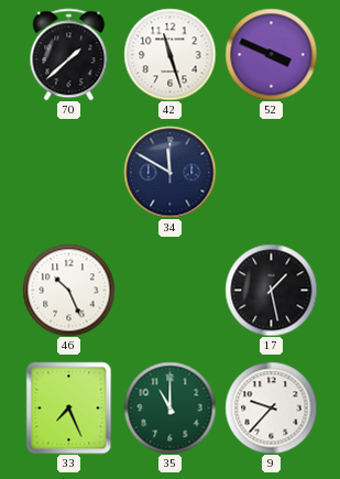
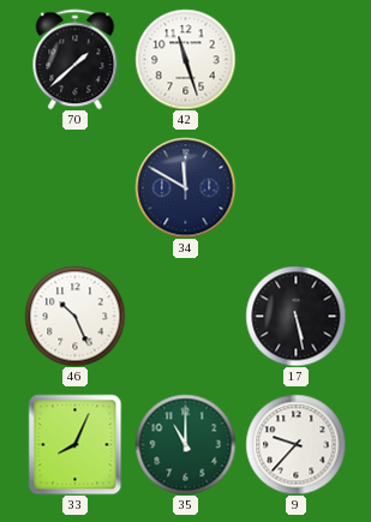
52: 3:49 -> none
17: 1:28 -> 5:28
33: 7:26 -> 8:04
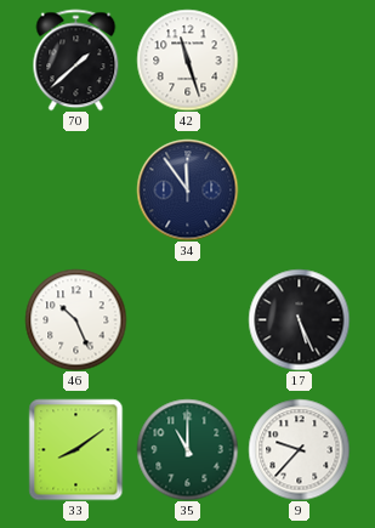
34: 11:50 -> 11:54
17: 5:28 -> 5:26
33: 8:04 -> 8:09
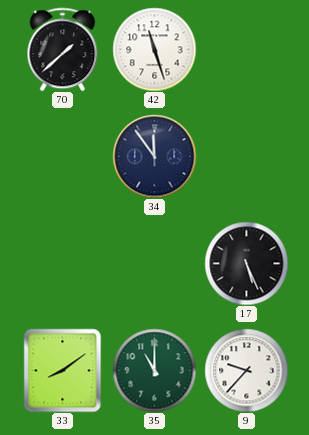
46: 10:26 -> none
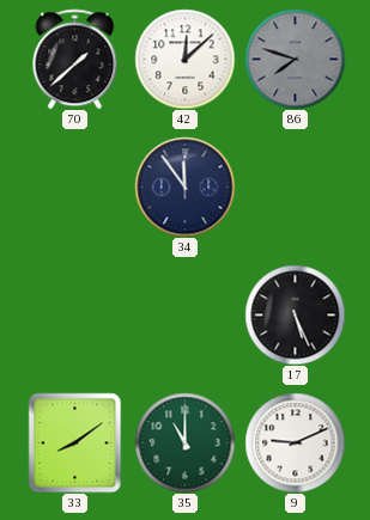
42: 11:27 -> 12:08
86: none -> 7:48
9: 9:37 -> 9:11
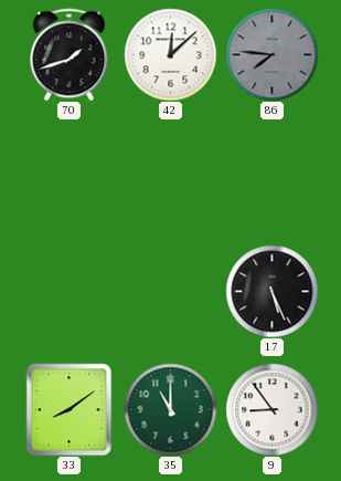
70: 1:38 -> 1:42
86: 7:48 -> 7:46
34: 11:54 -> none
9: 9:11 -> 8:54
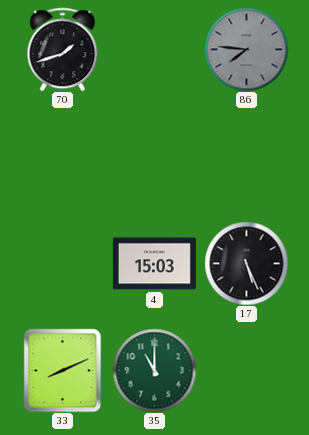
42: 12:08 -> none
4: none -> 15:03
33: 8:09 -> 8:11
9: 8:54 -> none
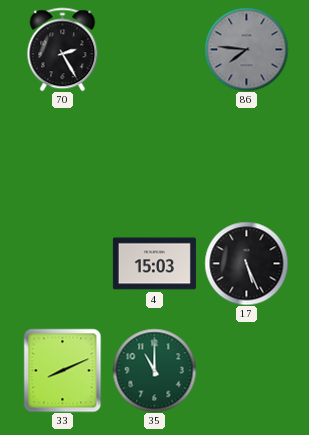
70: 1:42 -> 2:25
